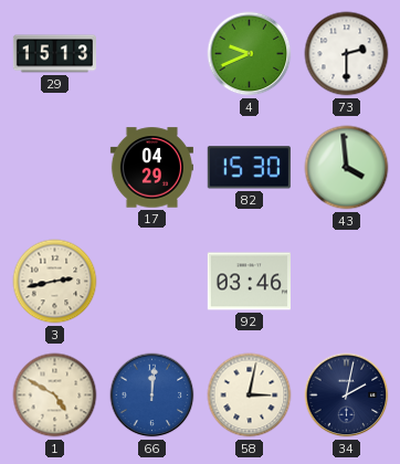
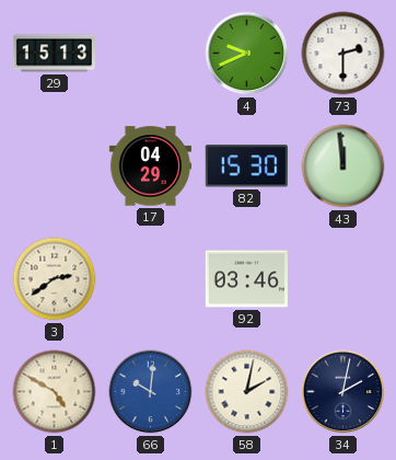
43: 3:59 -> 11:59
3: 2:43 -> 2:39
66: 12:01 -> 10:01
58: 3:02 -> 2:02
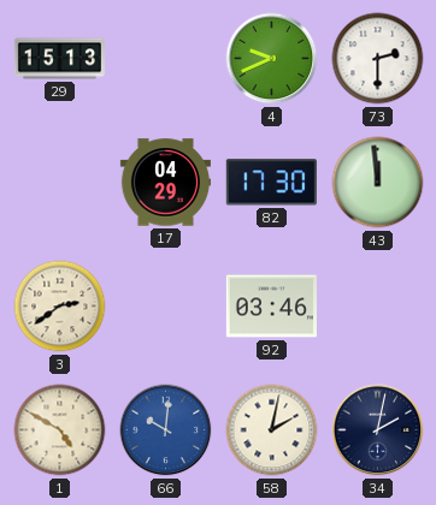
82: 15:30 -> 17:30
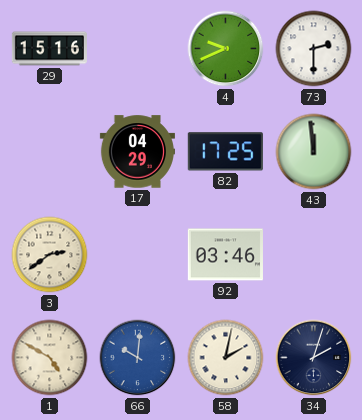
29: 15:13 -> 15:16
82: 17:30 -> 17:25
34: 2:02 -> 2:03
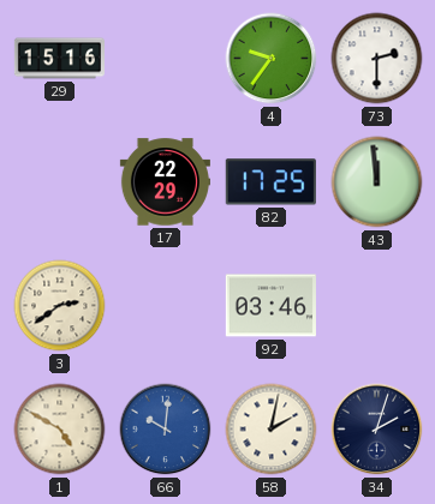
4: 9:41 -> 9:36
17: 04:29 -> 22:29
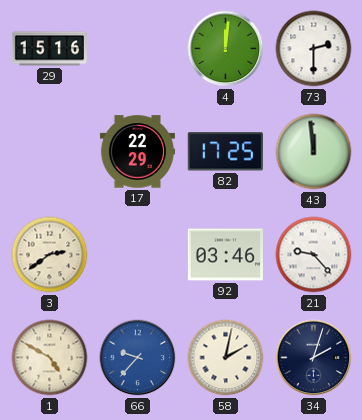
4: 9:36 -> 12:01
21: none -> 9:23
66: 10:01 -> 9:37
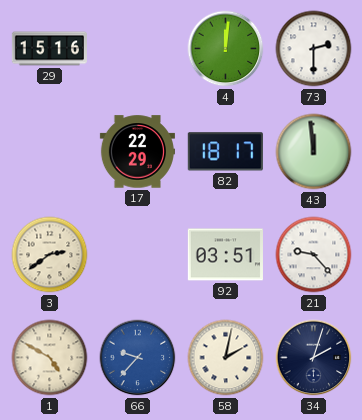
82: 17:25 -> 18:17
92: 03:46 -> 03:51
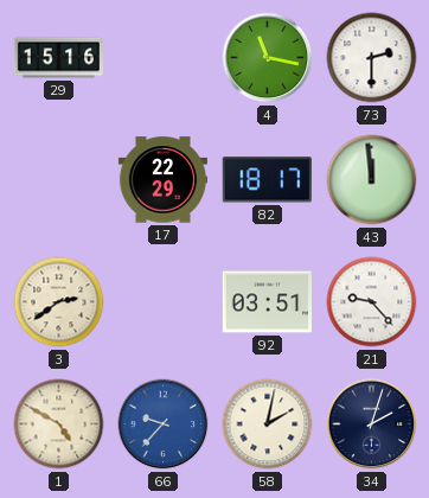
4: 12:01 -> 11:17
